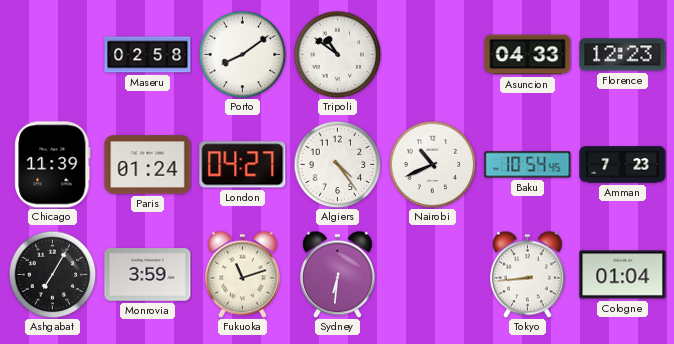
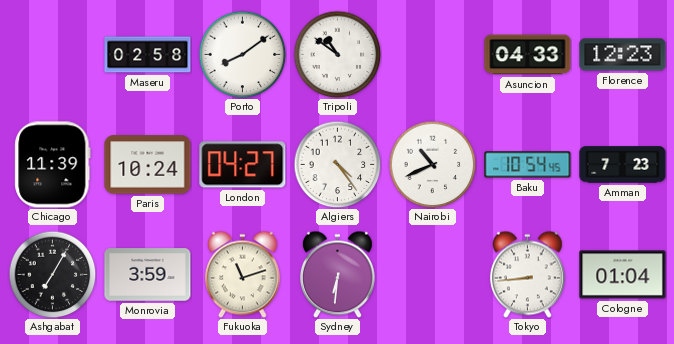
Paris: 01:24 -> 10:24
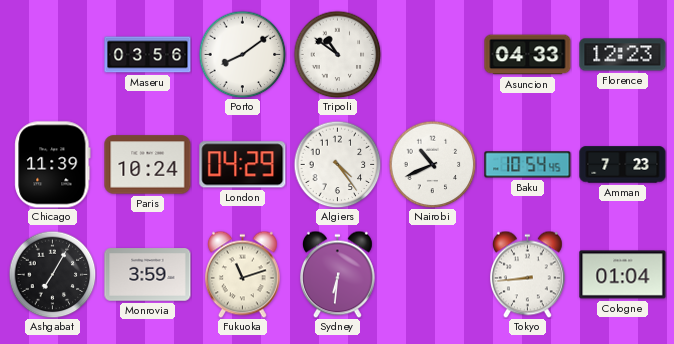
Maseru: 02:58 -> 03:56
London: 04:27 -> 04:29
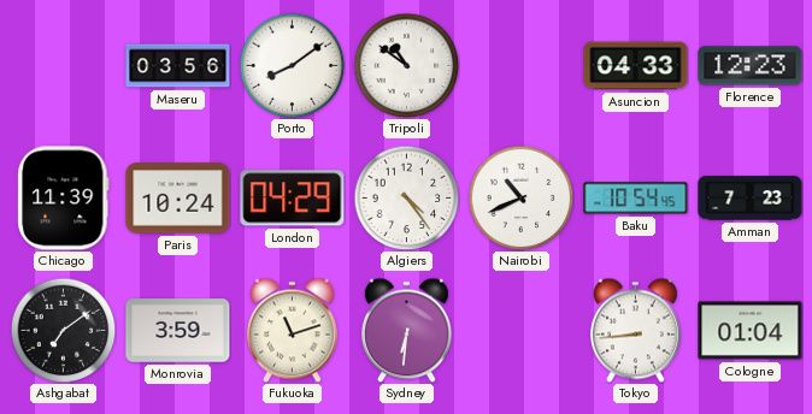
Ashgabat: 7:05 -> 7:09
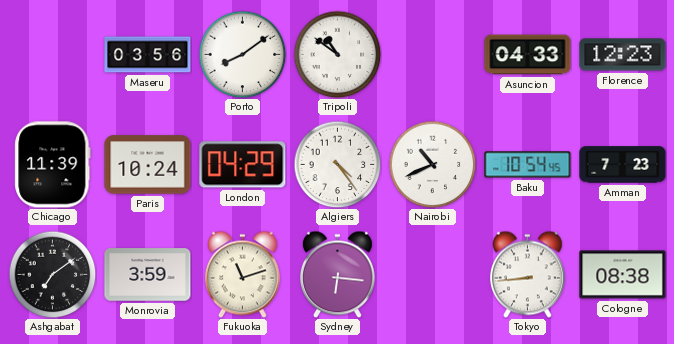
Sydney: 6:31 -> 6:16
Cologne: 01:04 -> 08:38
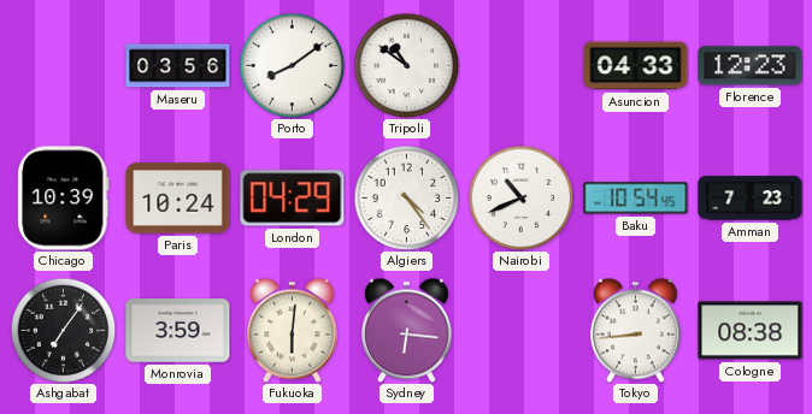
Chicago: 11:39 -> 10:39
Ashgabat: 7:09 -> 7:06
Fukuoka: 11:12 -> 6:01
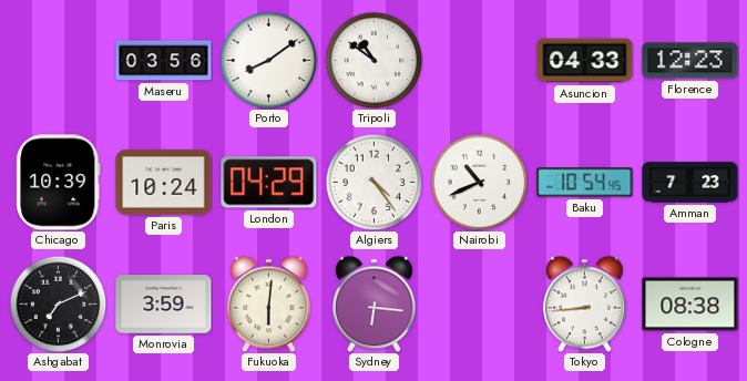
Ashgabat: 7:06 -> 7:11
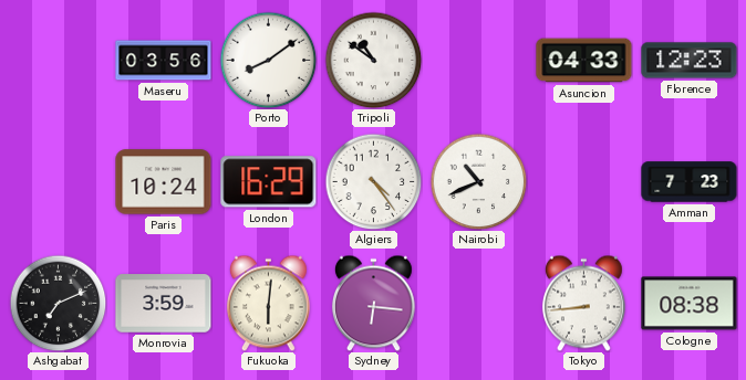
Chicago: 10:39 -> none
London: 04:29 -> 16:29
Baku: 10:54 -> none
